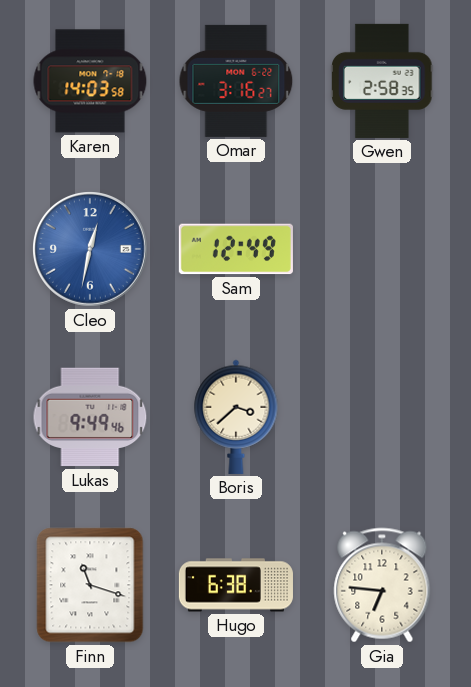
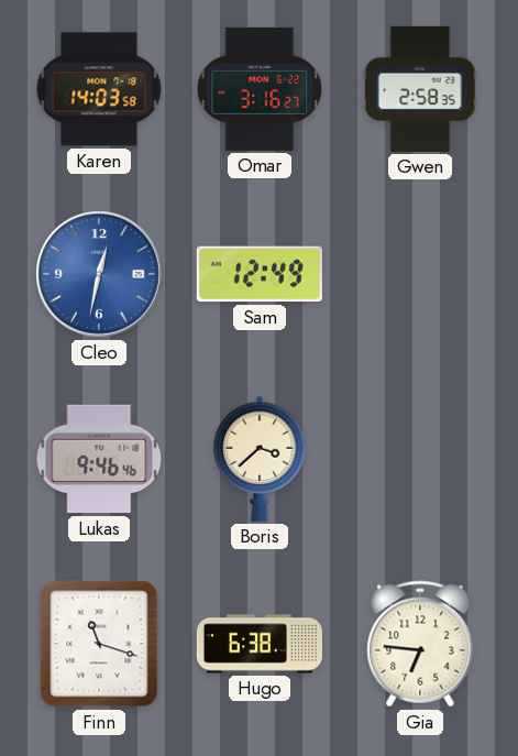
Lukas: 9:49 -> 9:46
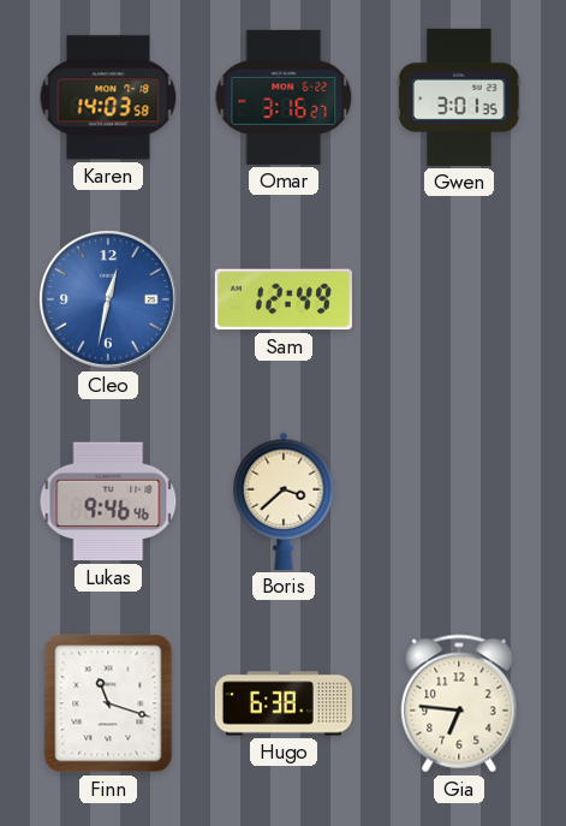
Gwen: 2:58 -> 3:01
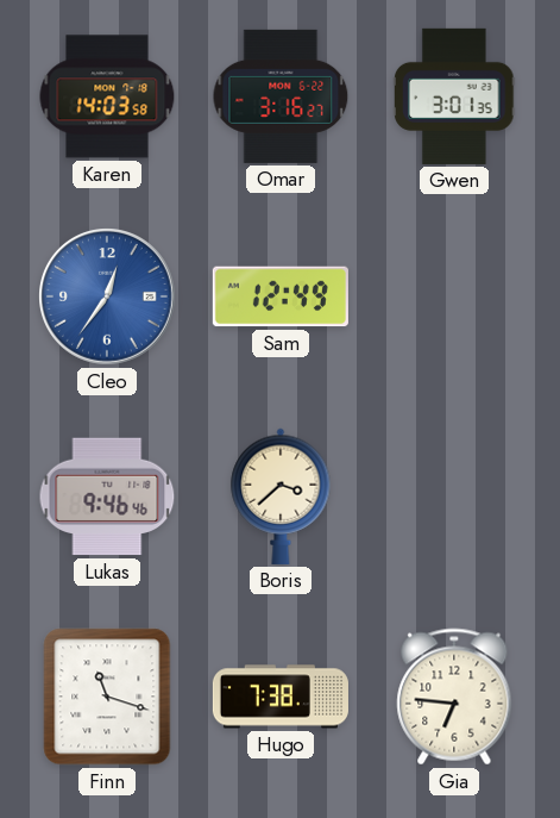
Cleo: 12:32 -> 12:36
Hugo: 6:38 -> 7:38
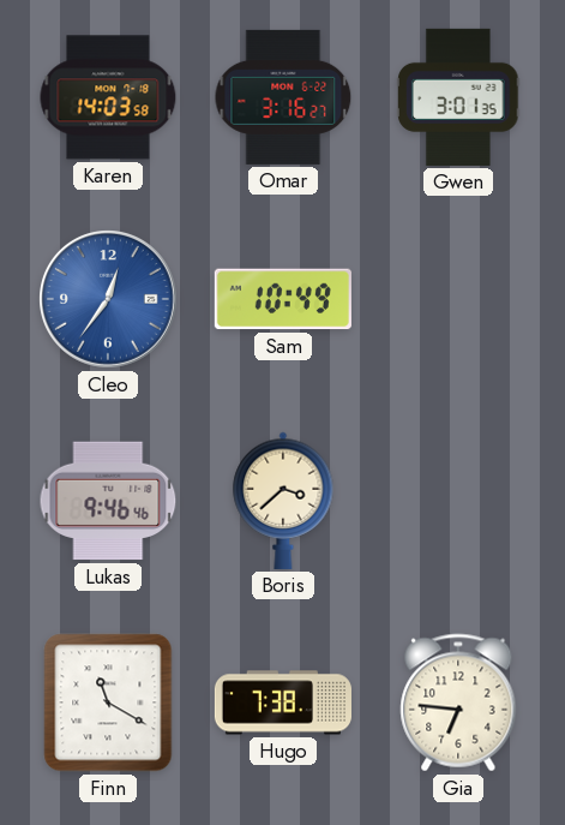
Sam: 12:49 -> 10:49
Finn: 11:18 -> 11:20
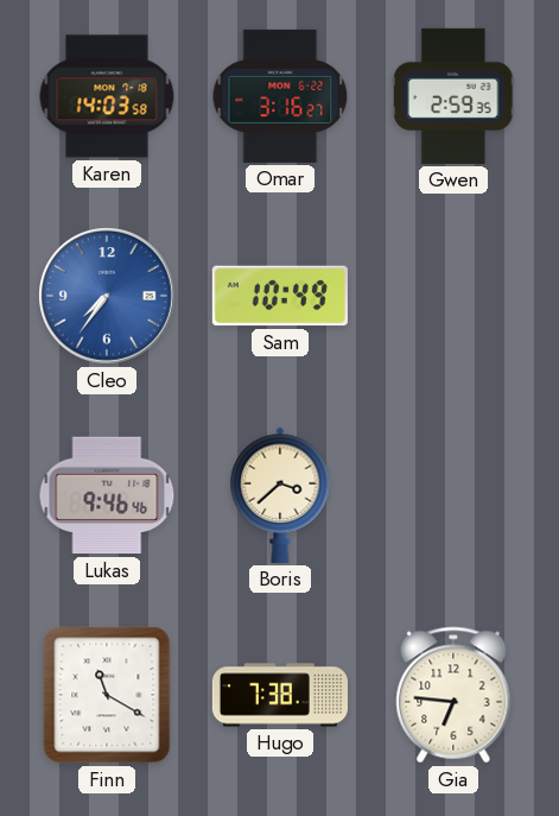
Gwen: 3:01 -> 2:59
Cleo: 12:36 -> 7:36
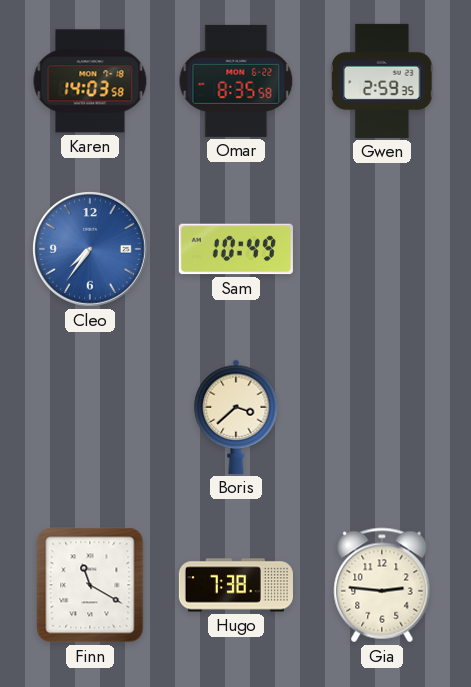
Omar: 3:16 -> 8:35
Lukas: 9:46 -> none
Gia: 6:46 -> 2:46
